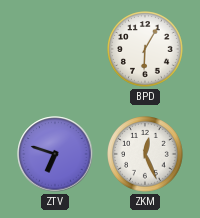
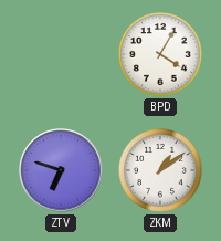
BPD: 6:05 -> 4:05
ZKM: 12:26 -> 1:09
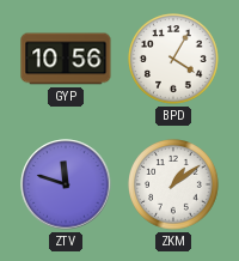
GYP: none -> 10:56
ZTV: 6:48 -> 11:48
